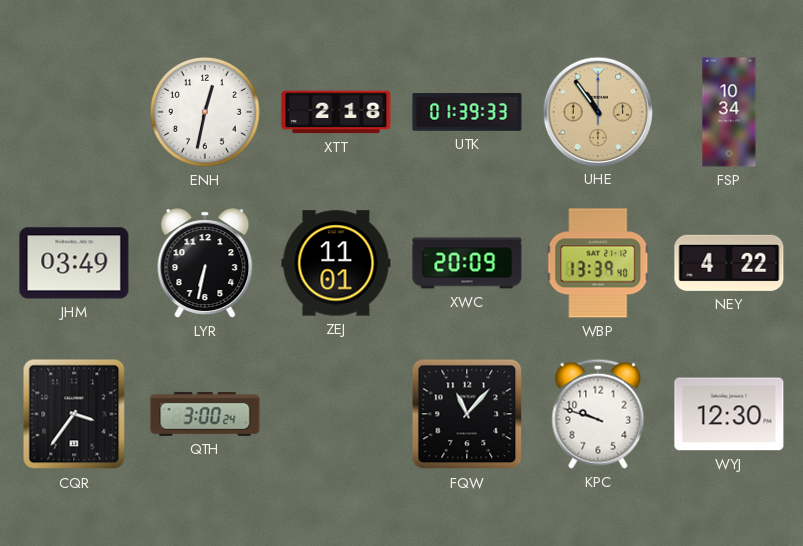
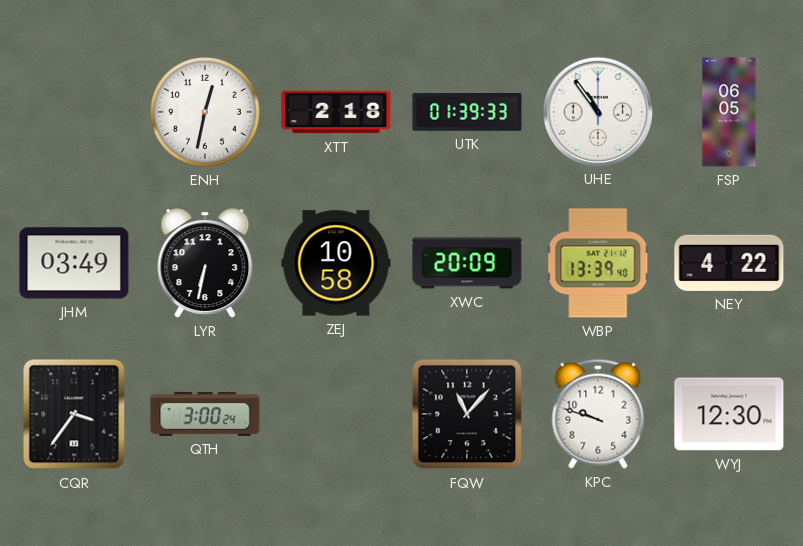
UHE dial: champagne -> white
FSP: 10:34 -> 06:05
ZEJ: 11:01 -> 10:58
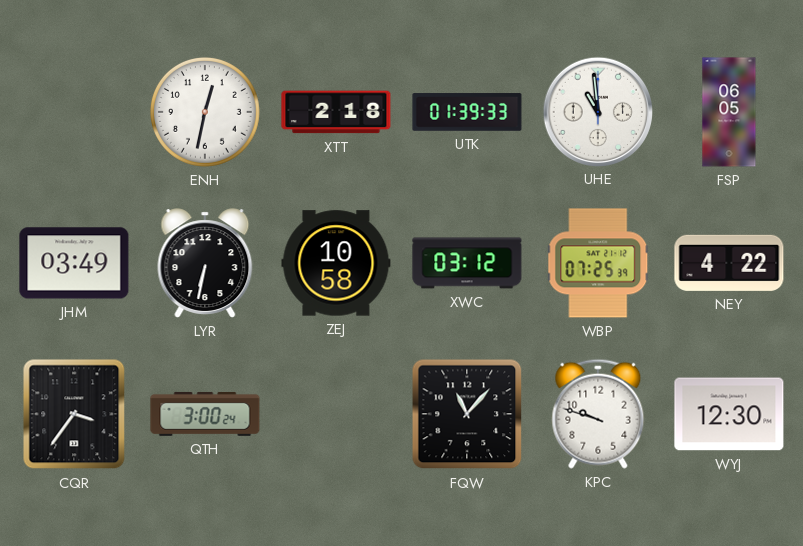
UHE: 10:54 -> 10:59
XWC: 20:09 -> 03:12
WBP: 13:39 -> 07:25
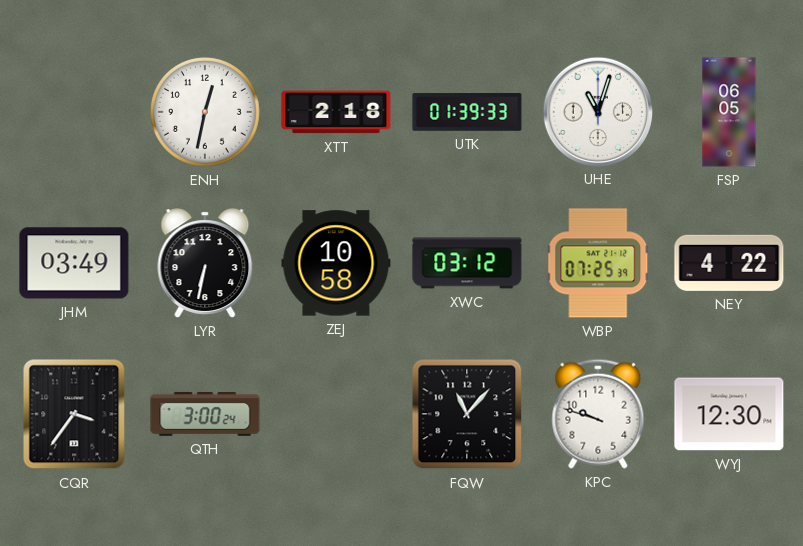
UHE: 10:59 -> 11:03
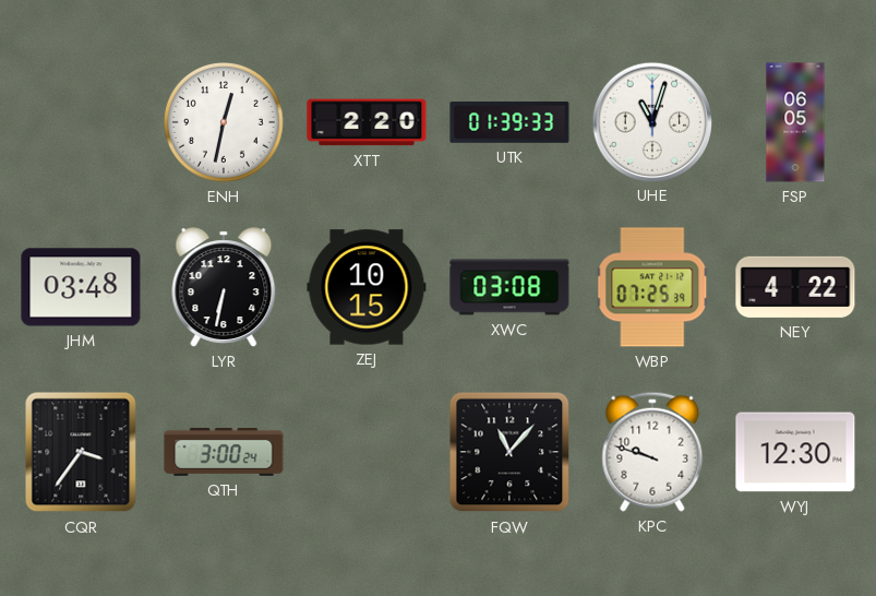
XTT: 2:18 -> 2:20
JHM: 03:49 -> 03:48
ZEJ: 10:58 -> 10:15
XWC: 03:12 -> 03:08
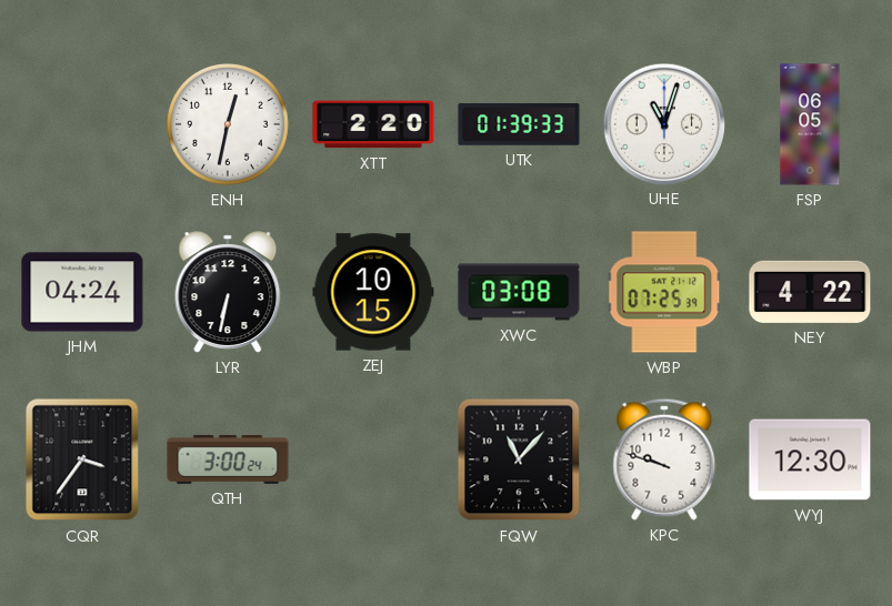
JHM: 03:48 -> 04:24
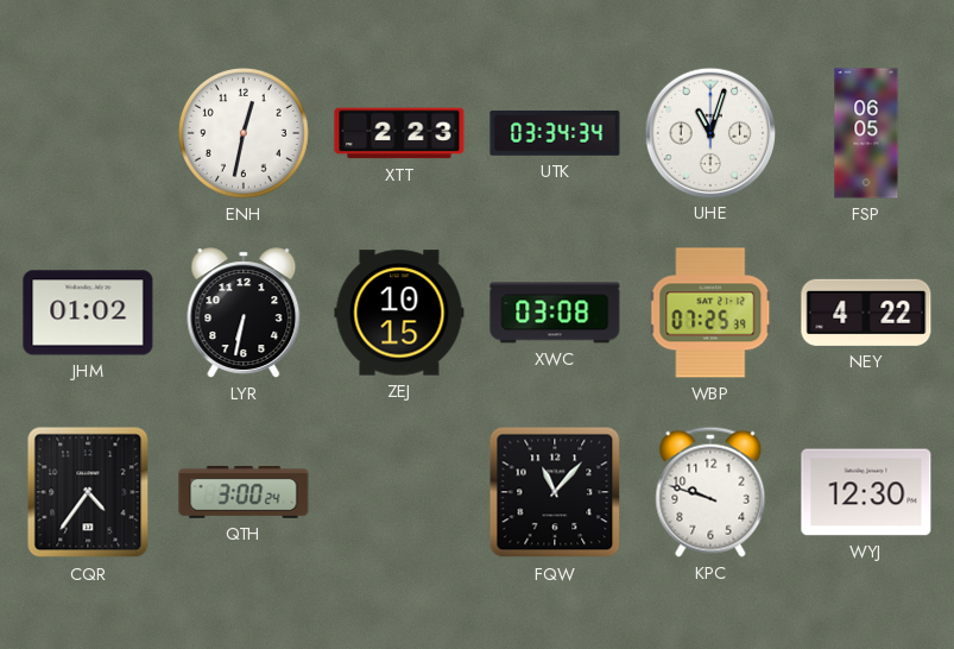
XTT: 2:20 -> 2:23
UTK: 01:39 -> 03:34
JHM: 04:24 -> 01:02
CQR: 3:36 -> 4:36
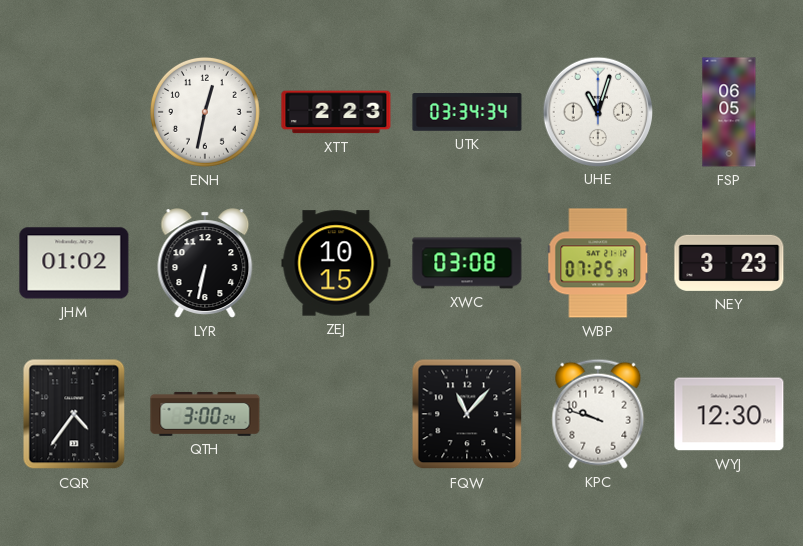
NEY: 4:22 -> 3:23
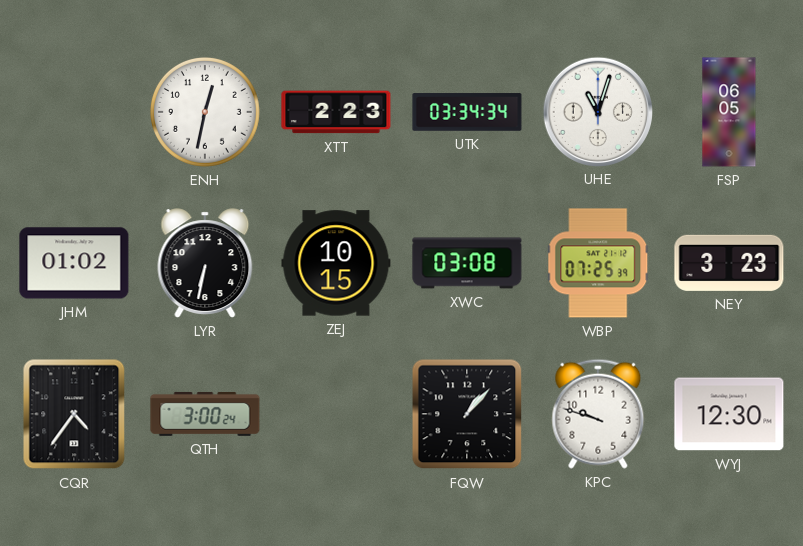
FQW: 11:07 -> 1:07
